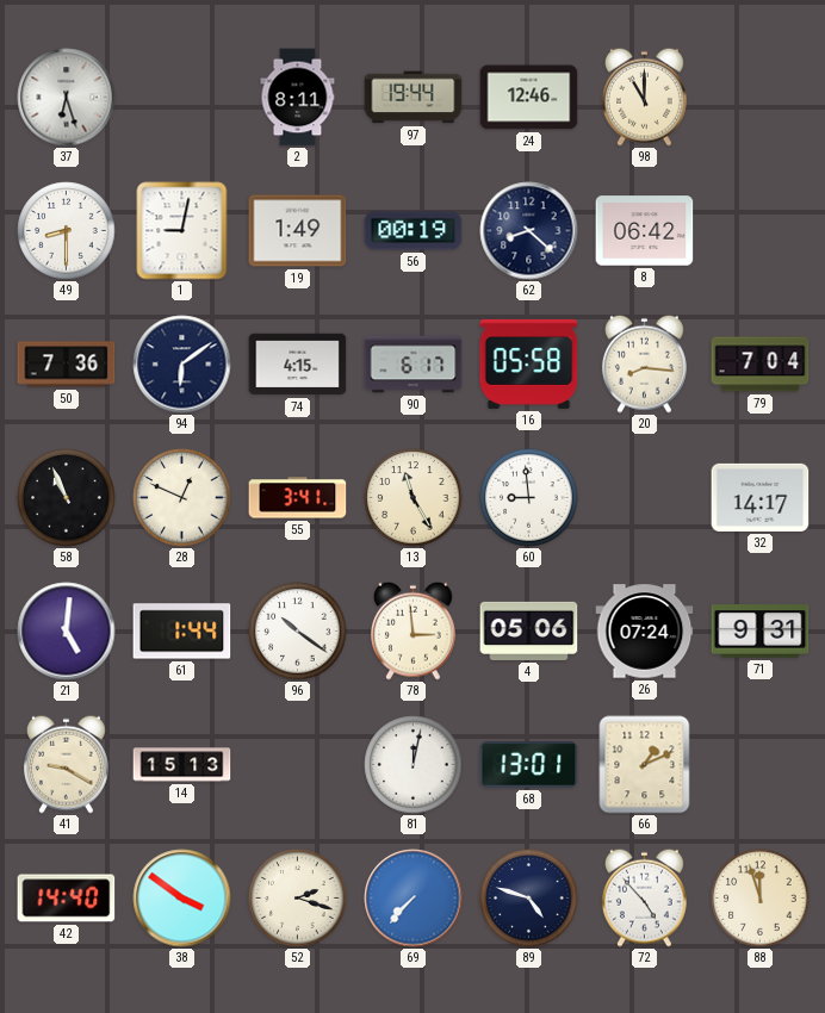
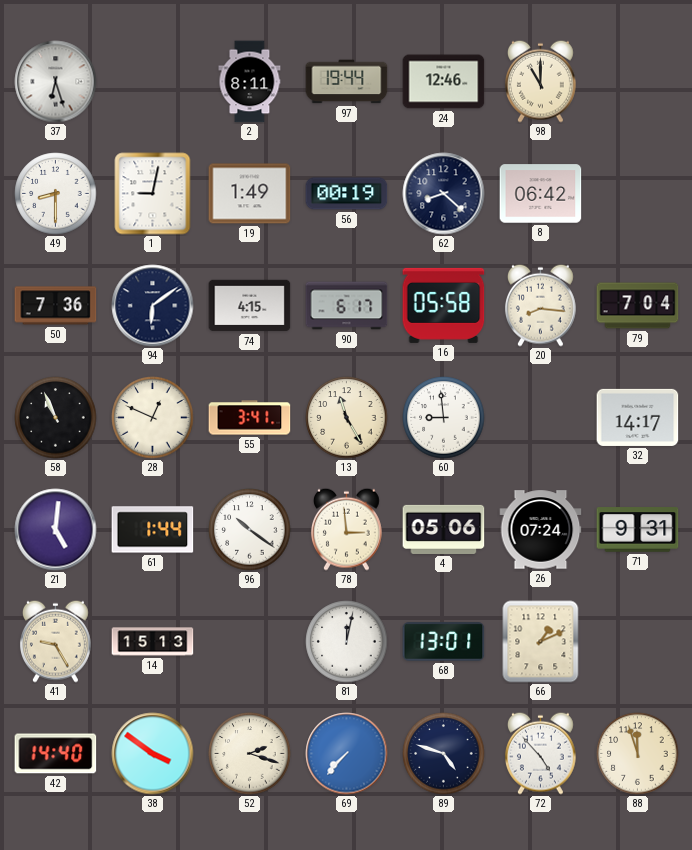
41: 9:20 -> 9:25
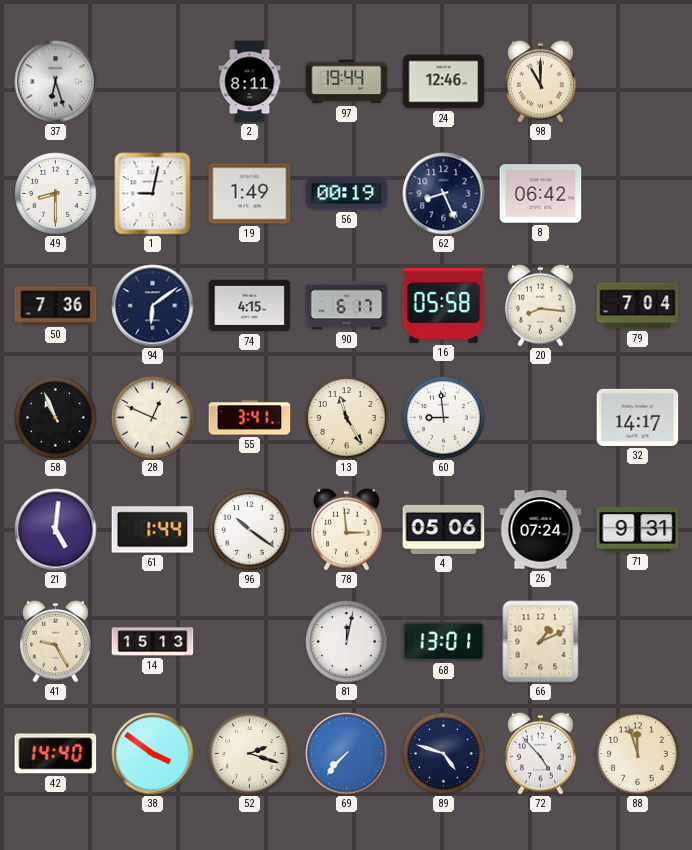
62: 8:22 -> 8:26
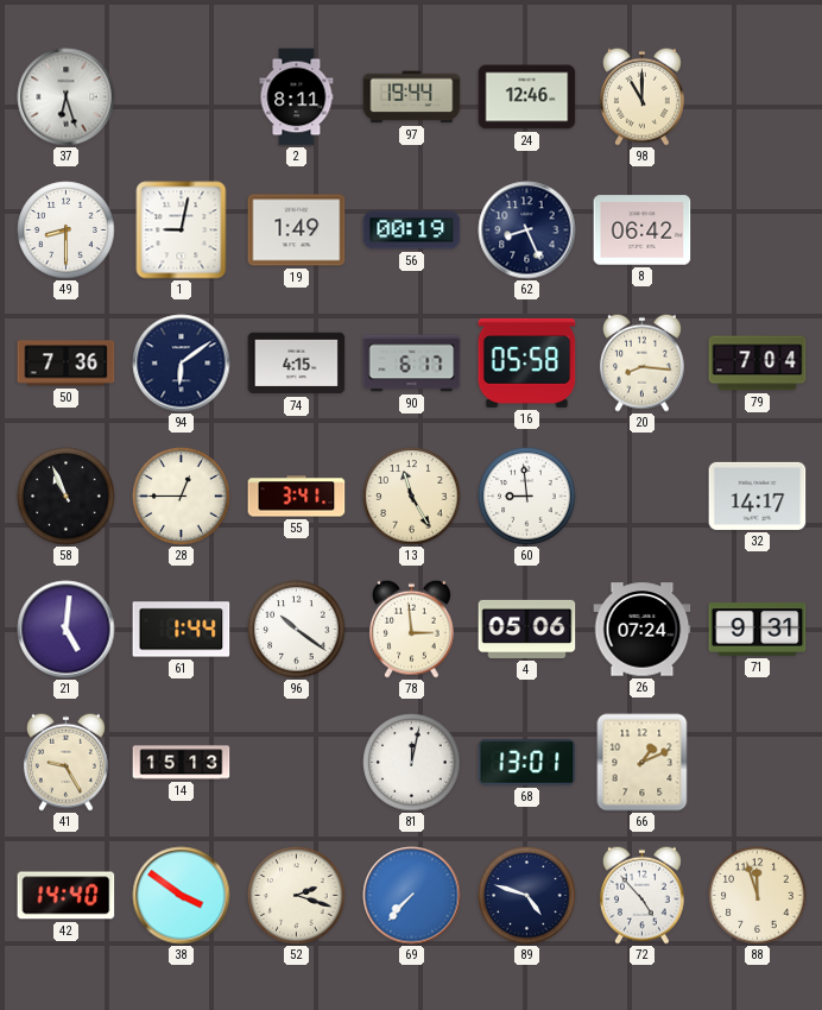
28: 12:49 -> 12:45
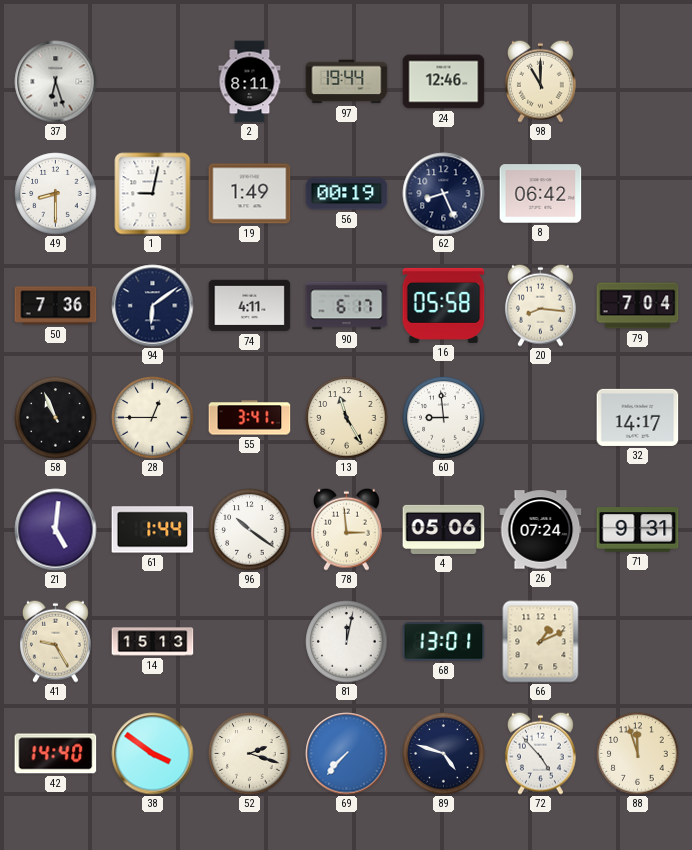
74: 4:15 -> 4:11
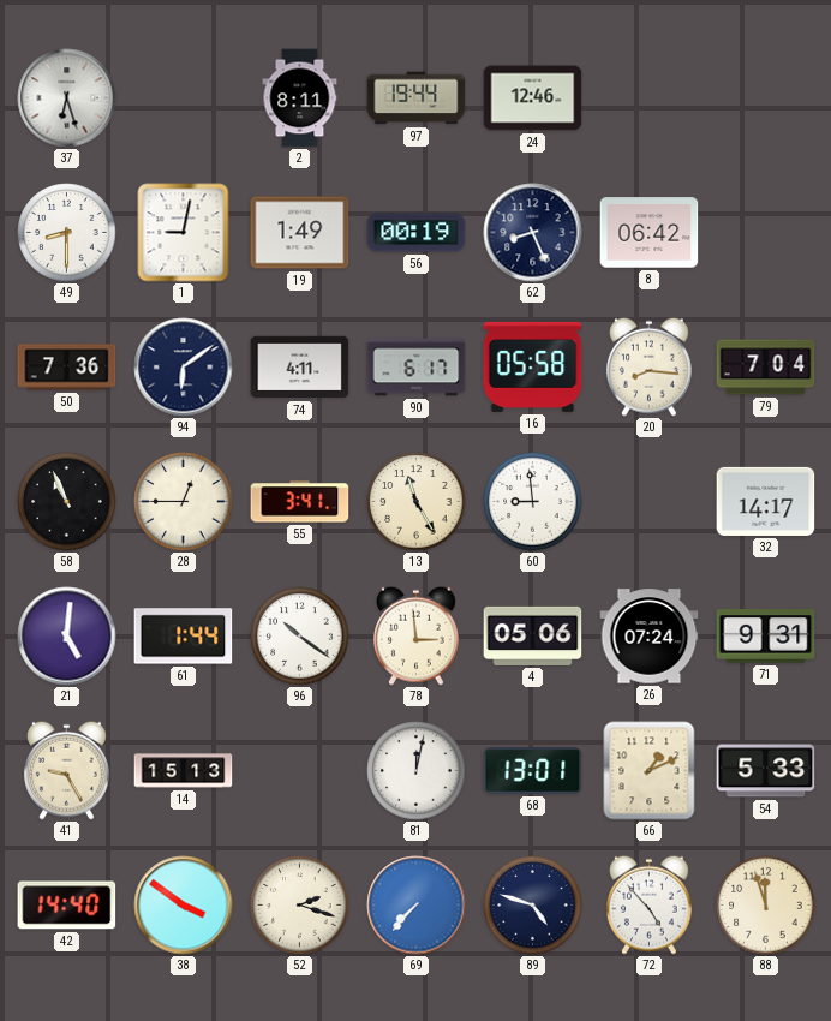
98: 11:00 -> none
54: none -> 5:33
